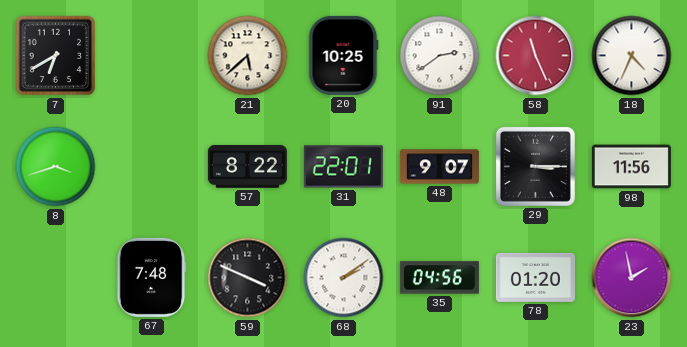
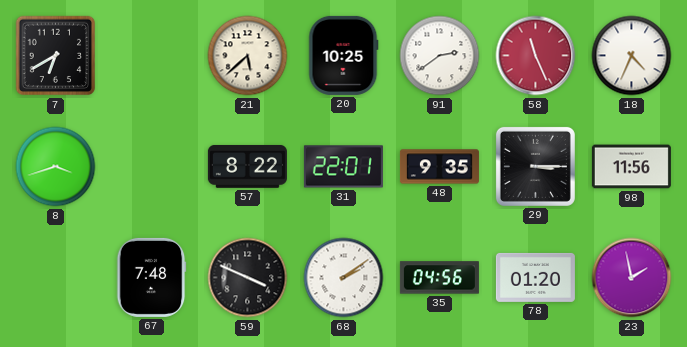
48: 9:07 -> 9:35
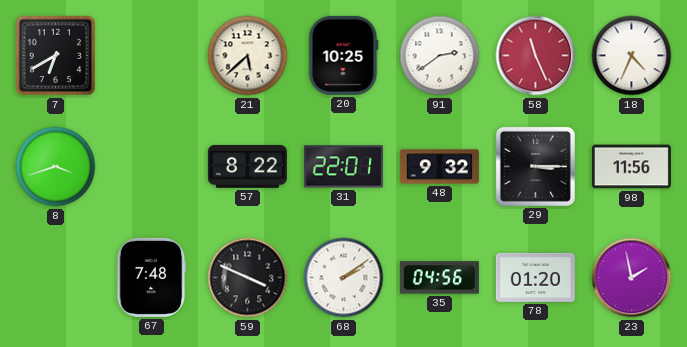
48: 9:35 -> 9:32
